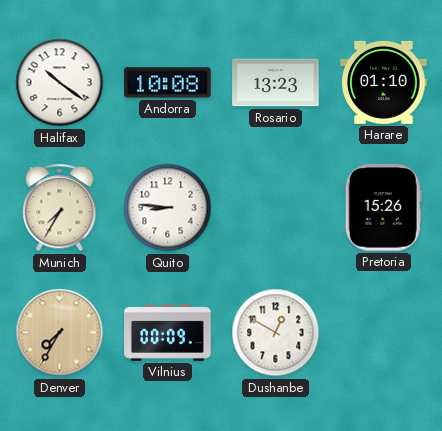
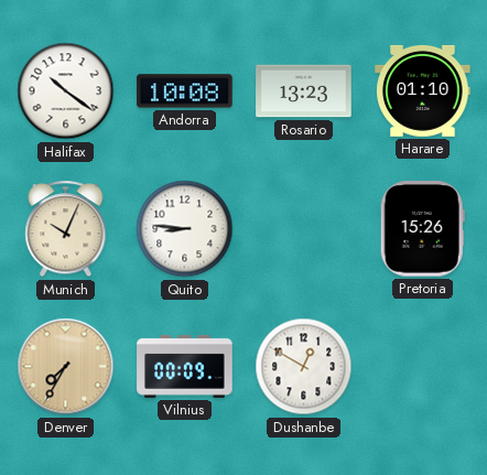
Munich: 7:35 -> 10:04
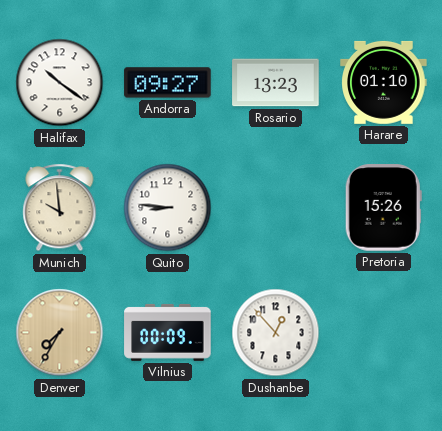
Andorra: 10:08 -> 09:27
Munich: 10:04 -> 9:59
Dushanbe: 12:50 -> 12:53
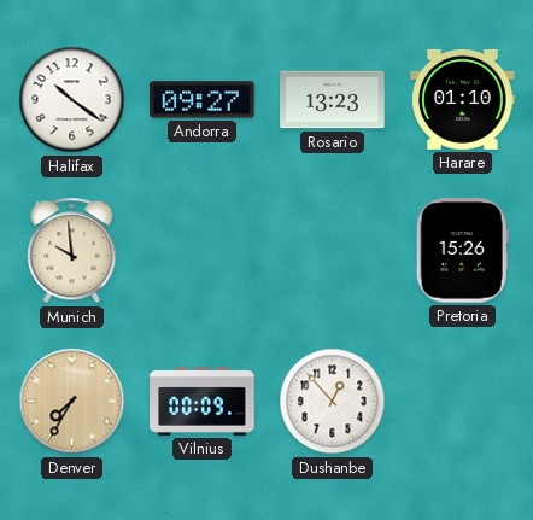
Quito: 8:46 -> none
